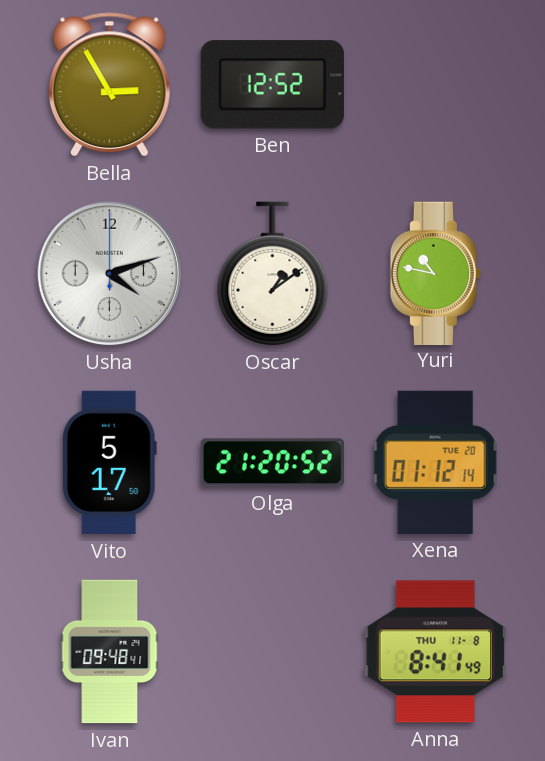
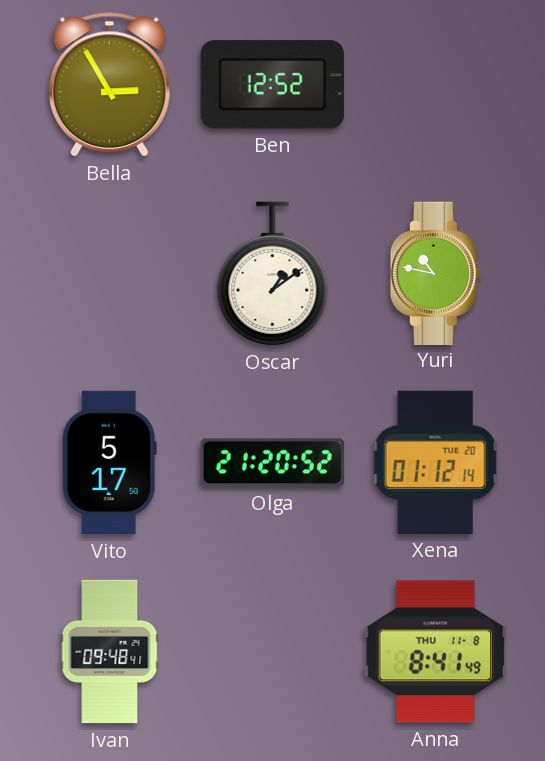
Usha: 4:12 -> none
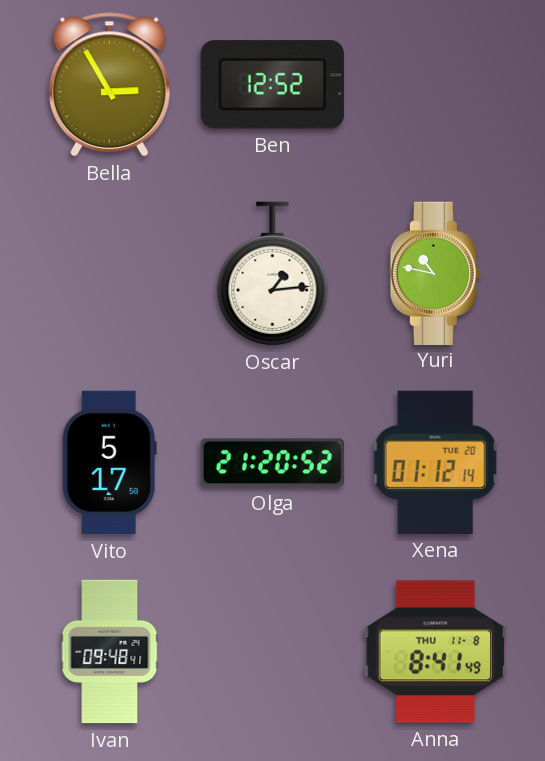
Oscar: 1:09 -> 1:14
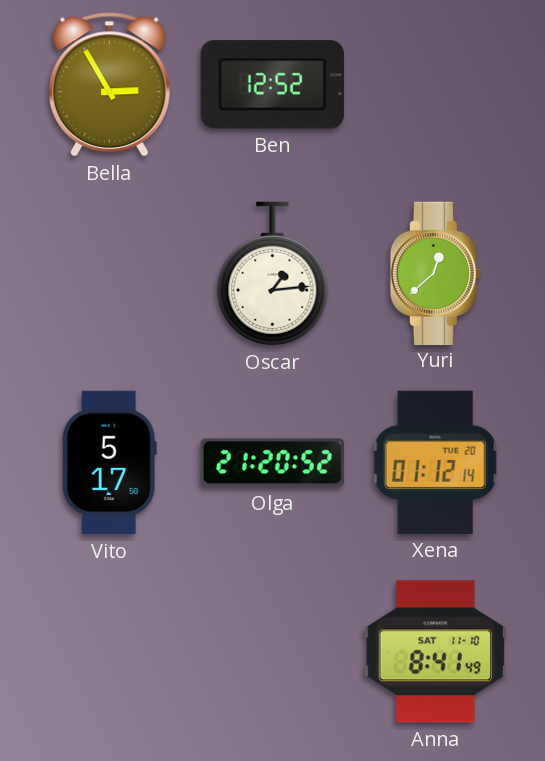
Yuri: 10:47 -> 12:38
Ivan: 09:48 -> none
Anna date: THU 11-8 -> SAT 11-10
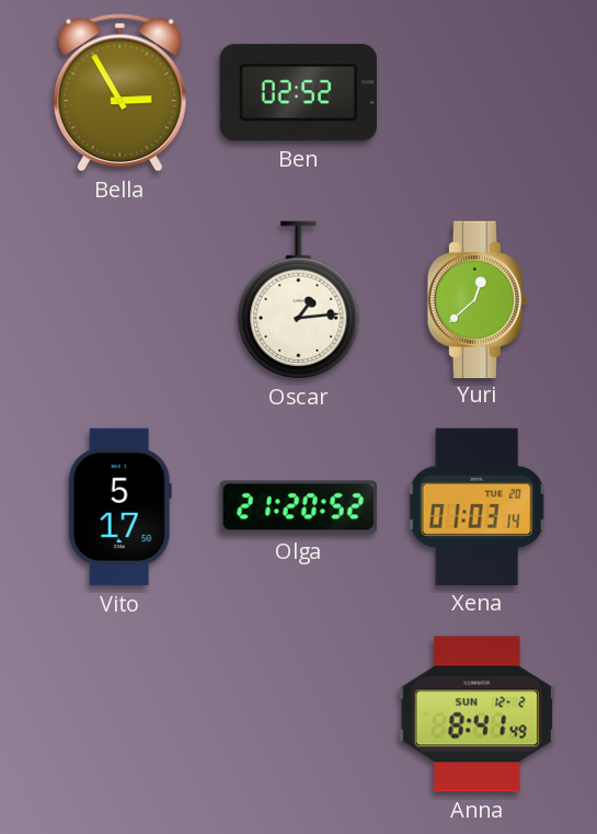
Ben: 12:52 -> 02:52
Xena: 01:12 -> 01:03
Anna date: SAT 11-10 -> SUN 12-2
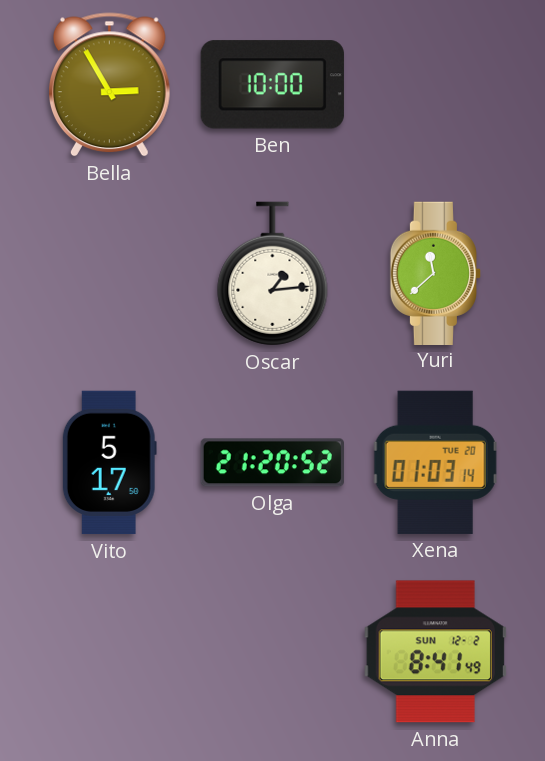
Ben: 02:52 -> 10:00
Yuri: 12:38 -> 11:38
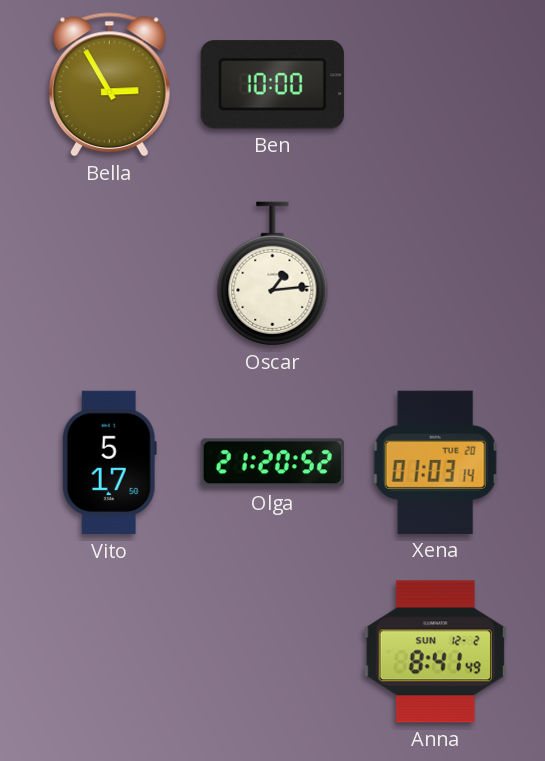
Yuri: 11:38 -> none
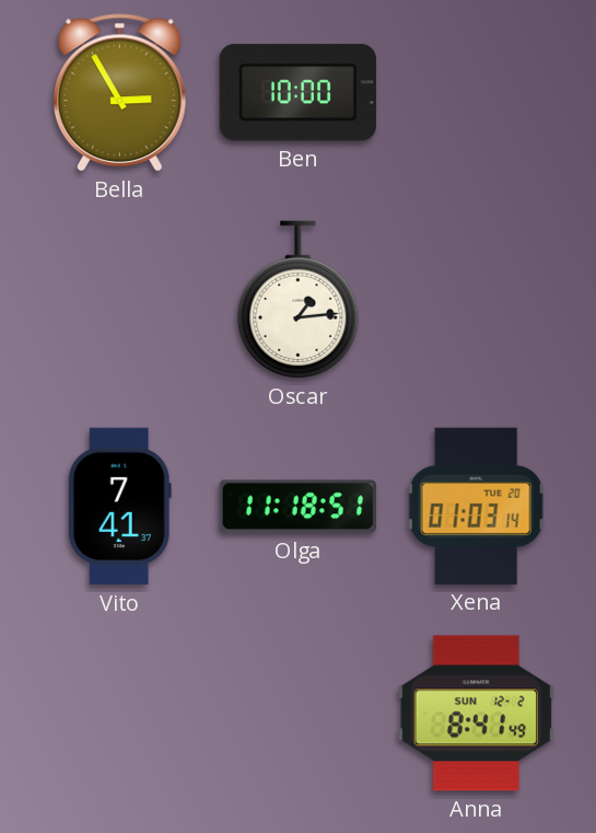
Vito: 5:17 -> 7:41
Olga: 21:20 -> 11:18
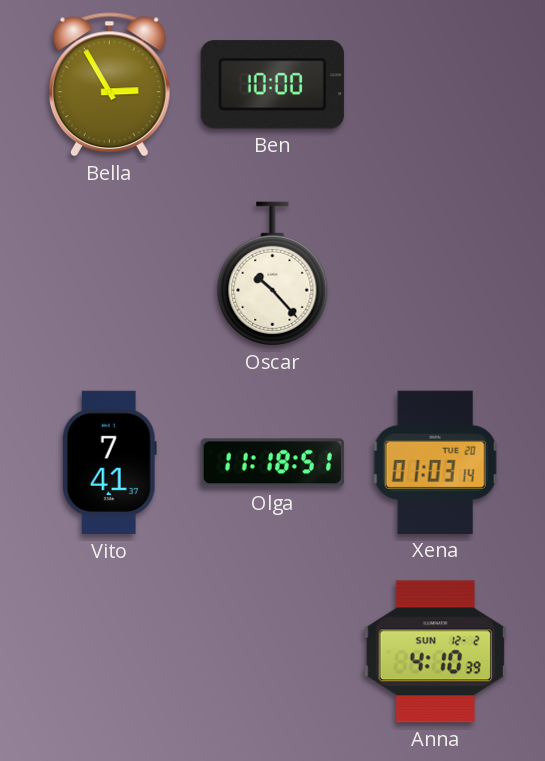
Oscar: 1:14 -> 10:23
Anna: 8:41 -> 4:10
